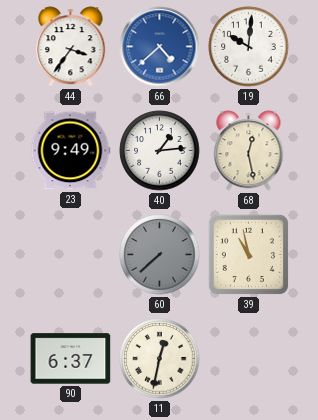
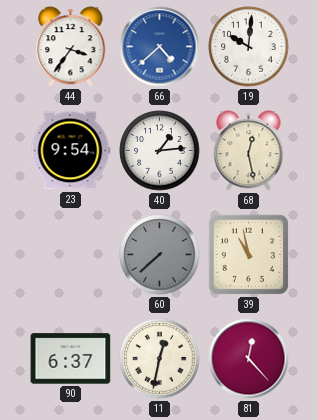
23: 9:49 -> 9:54
81: none -> 12:23
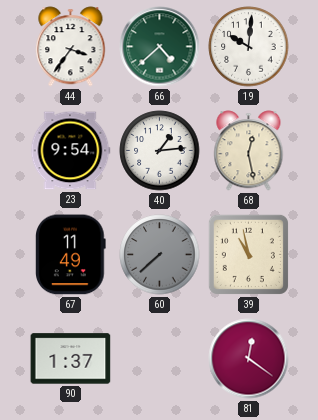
66 dial: blue -> green
67: none -> 11:49
90: 6:37 -> 1:37
11: 12:32 -> none
81: 12:23 -> 12:21
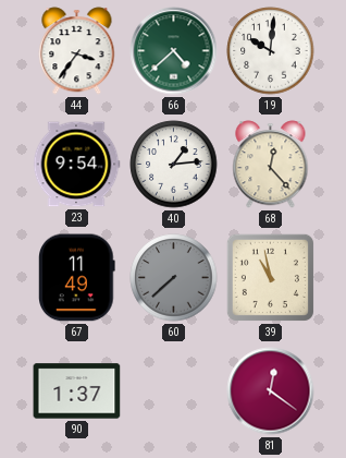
68: 12:28 -> 12:23
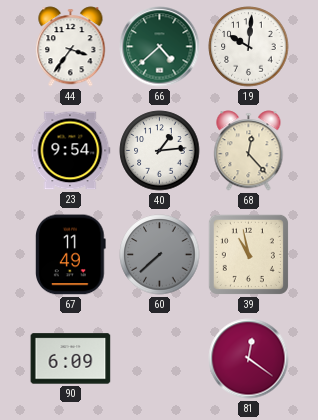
90: 1:37 -> 6:09
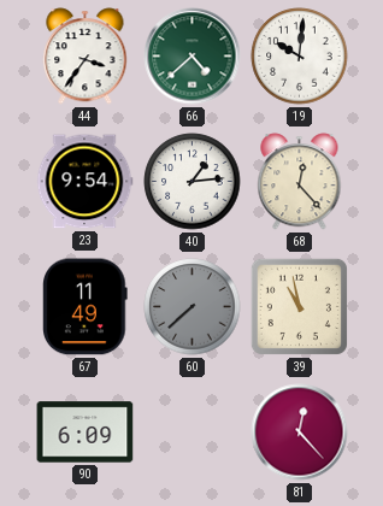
81: 12:21 -> 12:23
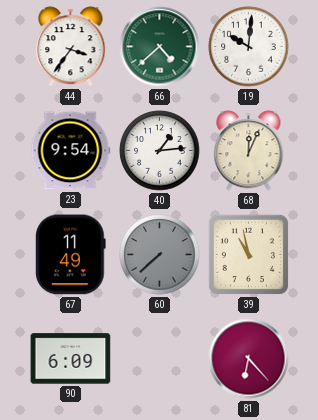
68: 12:23 -> 12:04
81: 12:23 -> 6:23
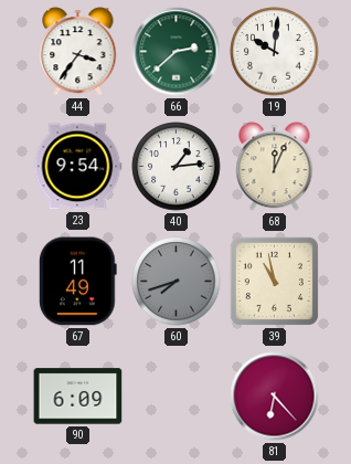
66: 4:38 -> 2:38
60: 7:38 -> 7:42
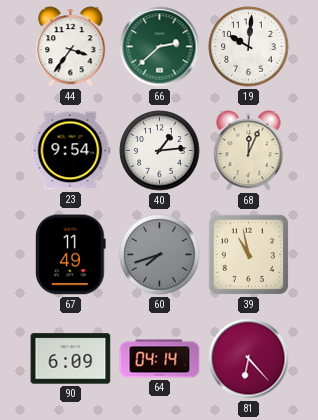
64: none -> 04:14
